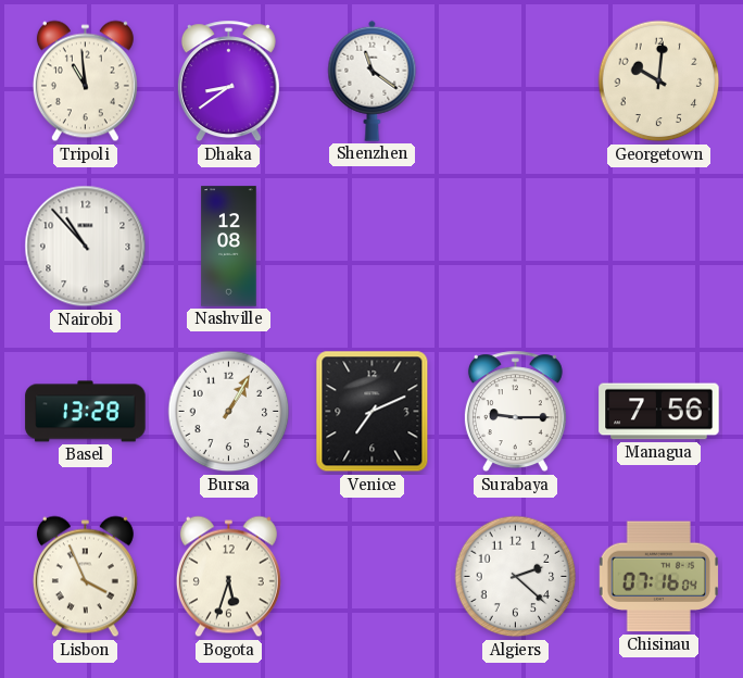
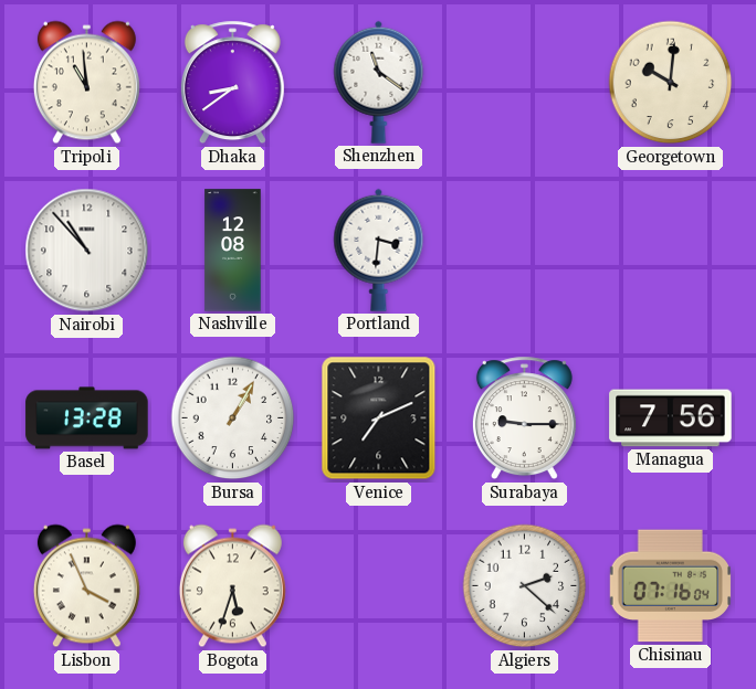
Portland: none -> 3:31
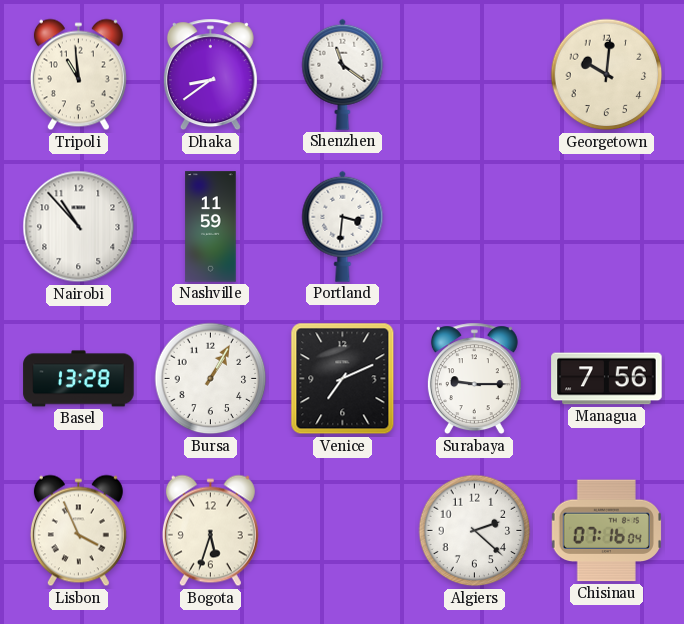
Nashville: 12:08 -> 11:59
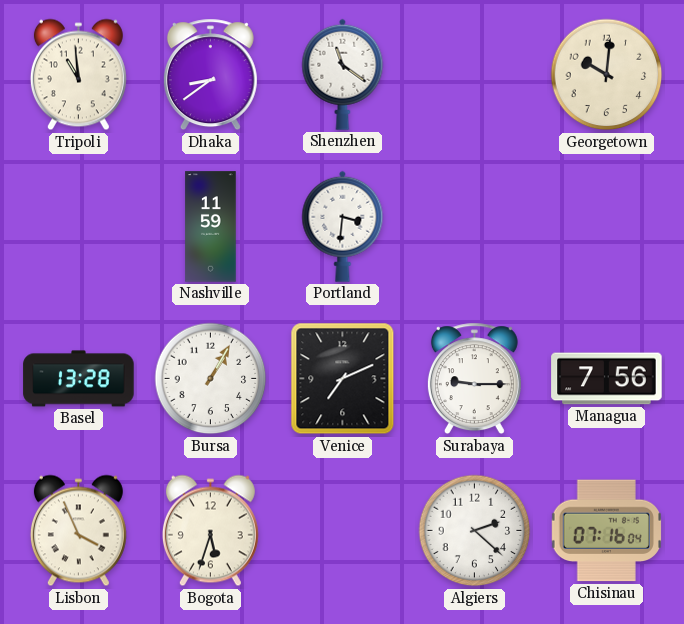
Nairobi: 10:53 -> none
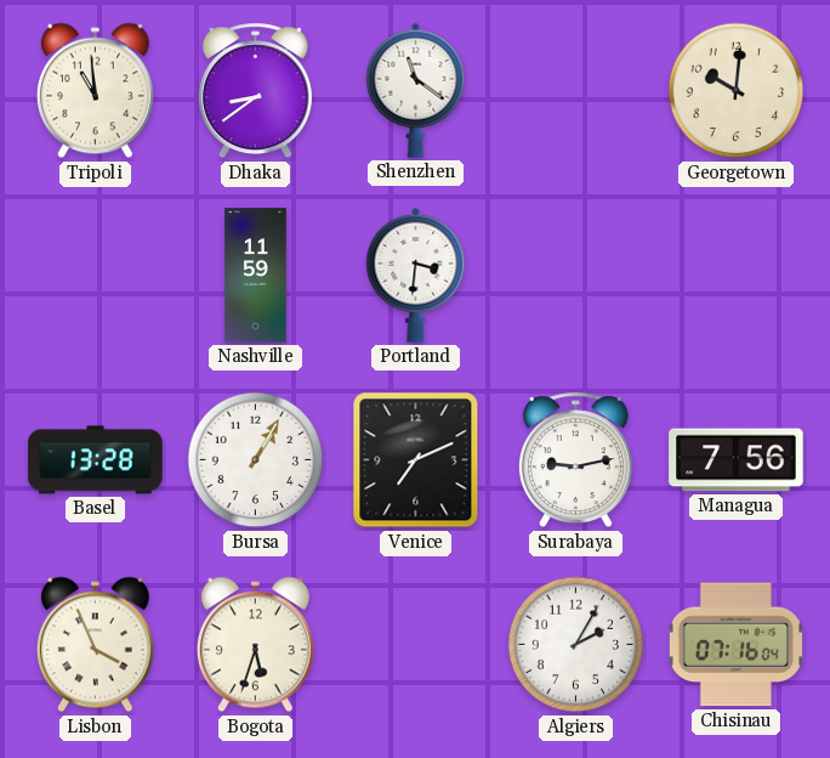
Surabaya: 9:15 -> 9:13
Algiers: 2:22 -> 2:05
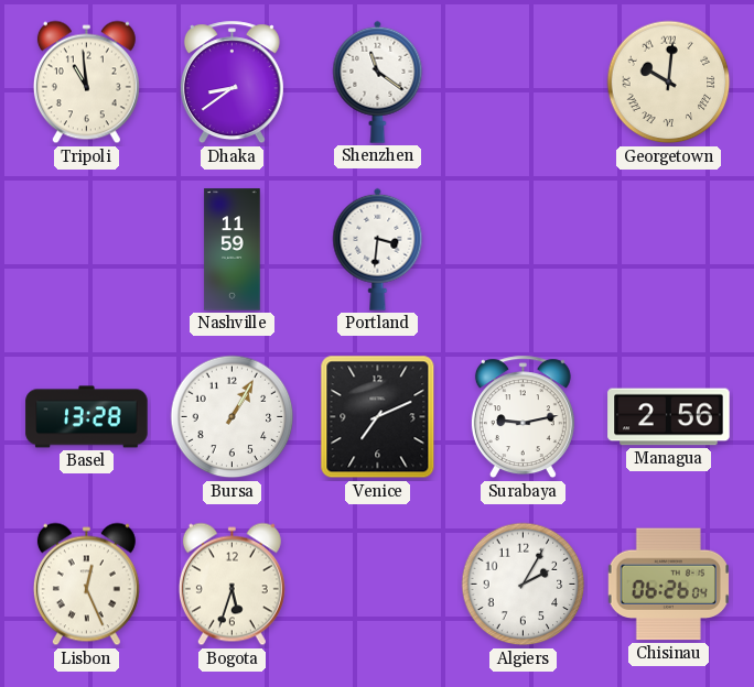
Georgetown numerals: Arabic -> Roman
Managua: 7:56 -> 2:56
Lisbon: 3:56 -> 12:26
Chisinau: 07:16 -> 06:26
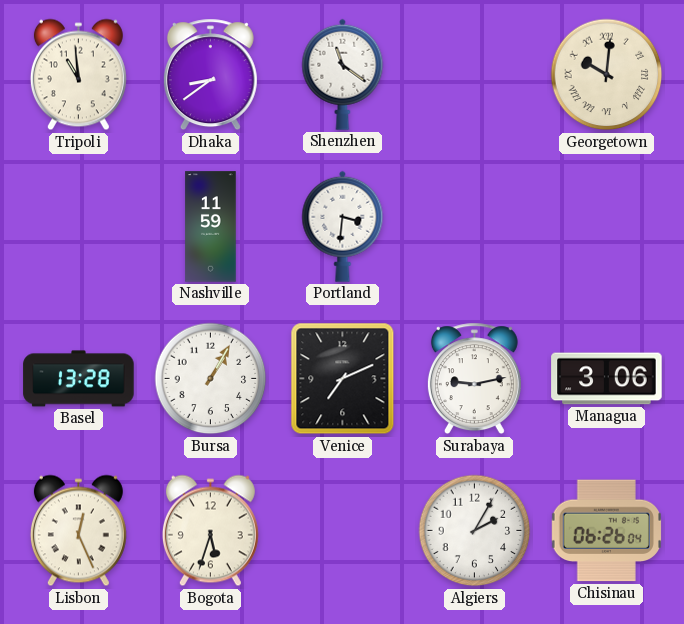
Managua: 2:56 -> 3:06
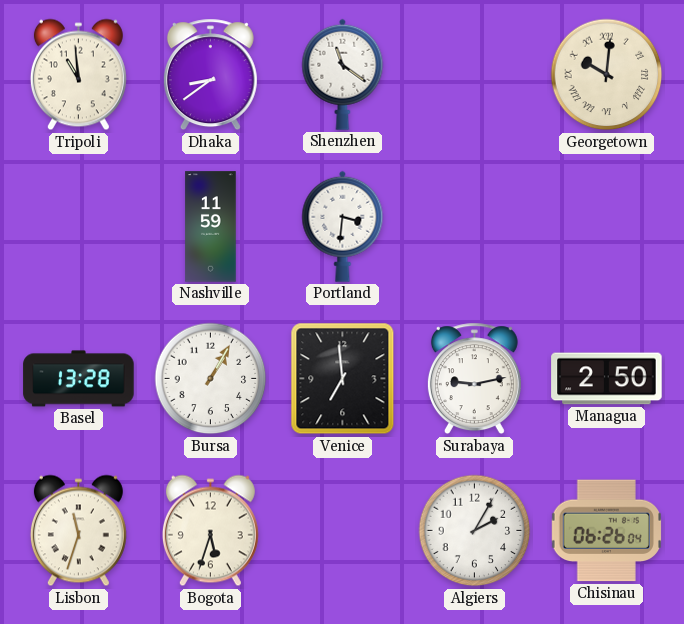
Venice: 7:11 -> 6:59
Managua: 3:06 -> 2:50
Lisbon: 12:26 -> 11:33
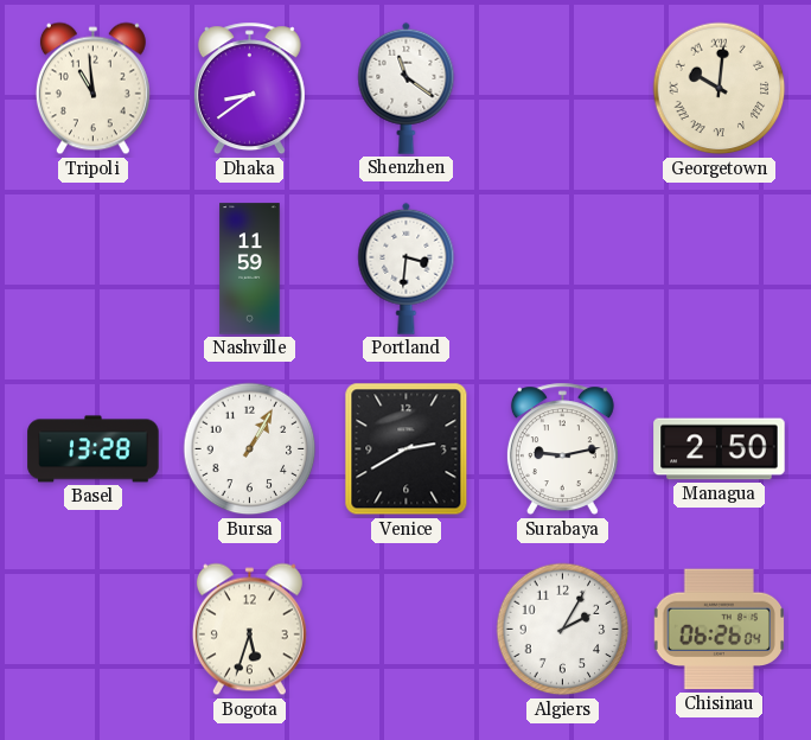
Venice: 6:59 -> 2:40
Lisbon: 11:33 -> none
